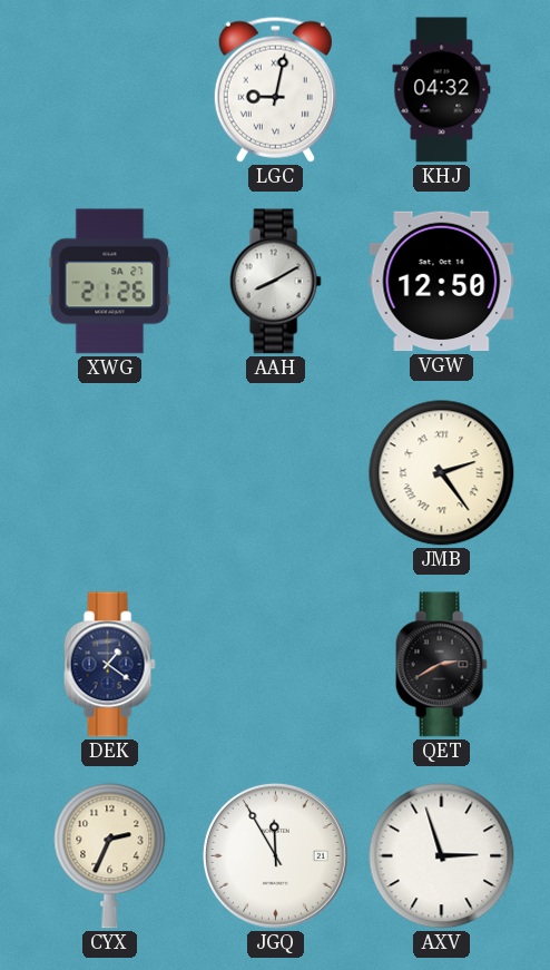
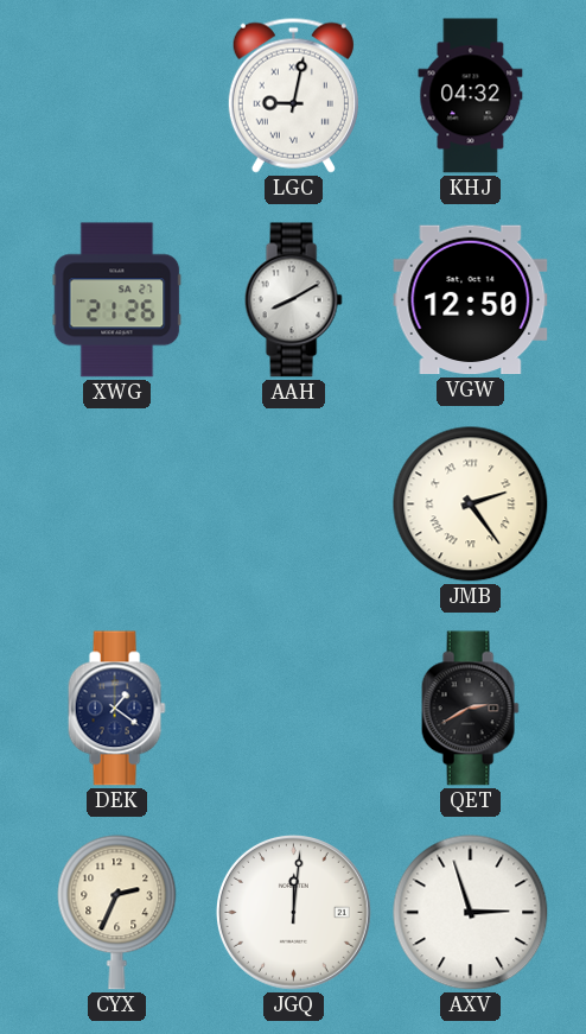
JGQ: 11:55 -> 12:01
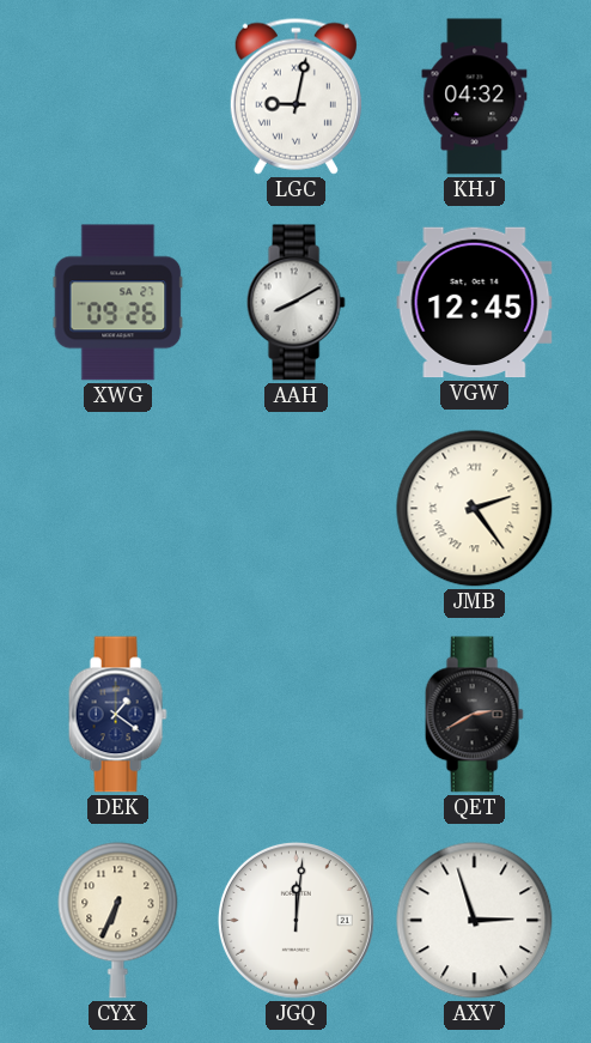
XWG: 21:26 -> 09:26
VGW: 12:50 -> 12:45
CYX: 2:34 -> 6:34
